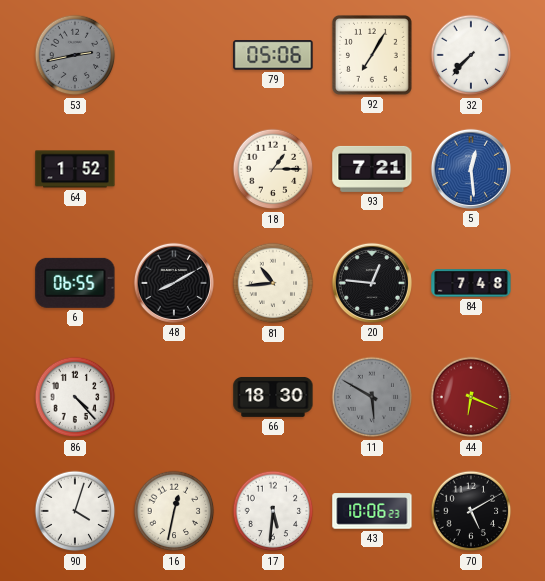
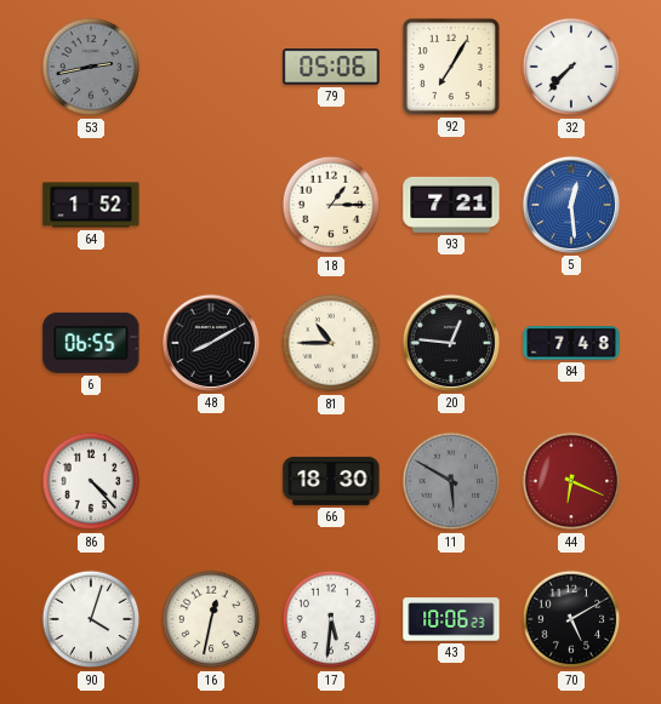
81: 10:44 -> 10:45
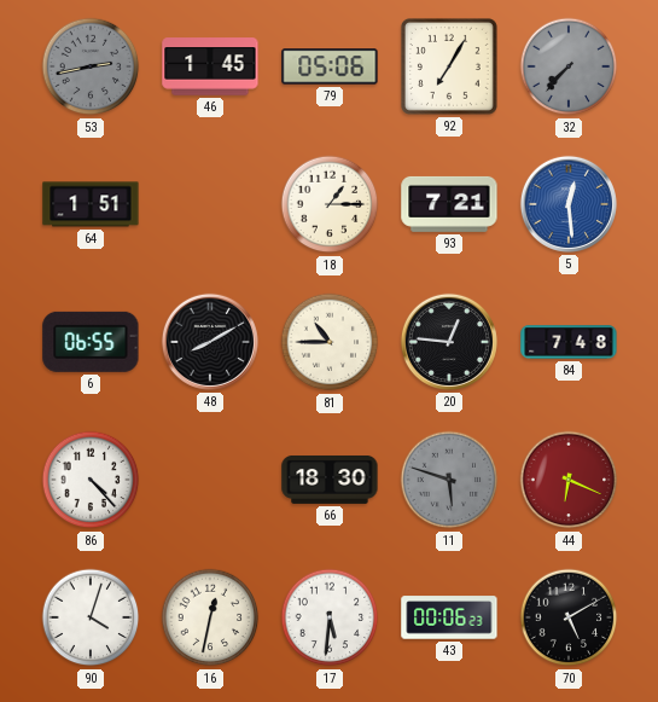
46: none -> 1:45
32 dial: white -> grey
64: 1:52 -> 1:51
11: 5:50 -> 5:48
43: 10:06 -> 00:06
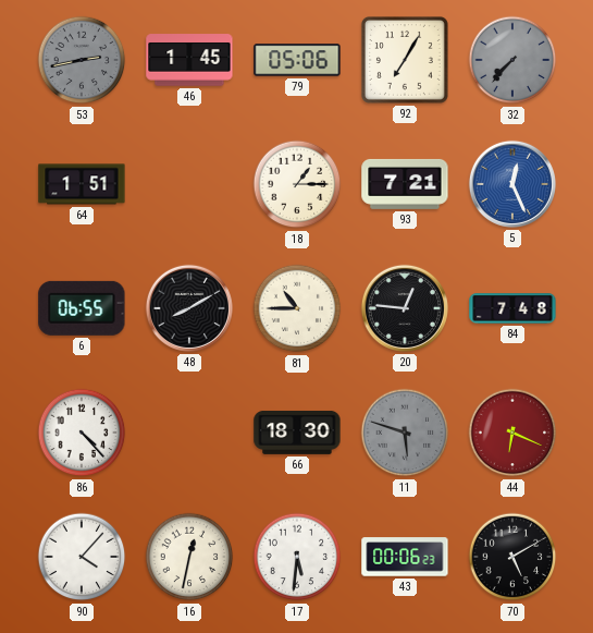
5: 12:29 -> 12:26
90: 4:03 -> 4:07
